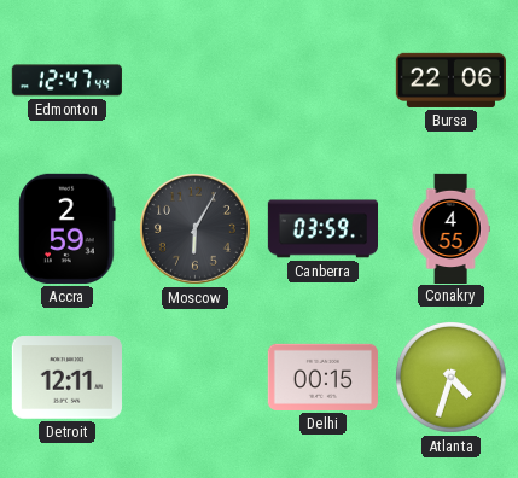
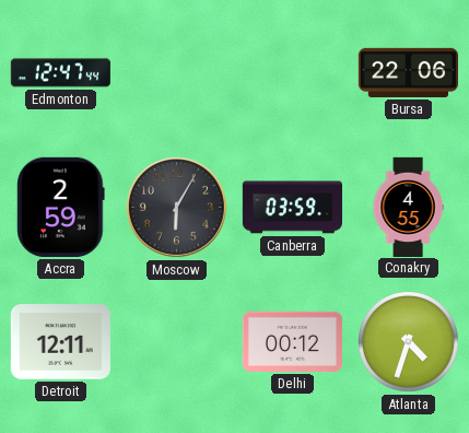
Delhi: 00:15 -> 00:12
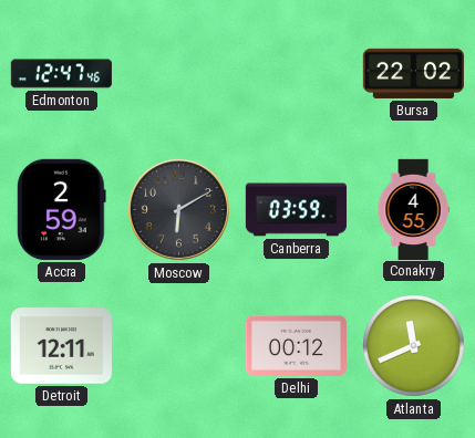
Edmonton: 12:47:44 -> 12:47:46
Bursa: 22:06 -> 22:02
Moscow: 6:05 -> 6:10
Atlanta: 4:33 -> 11:41
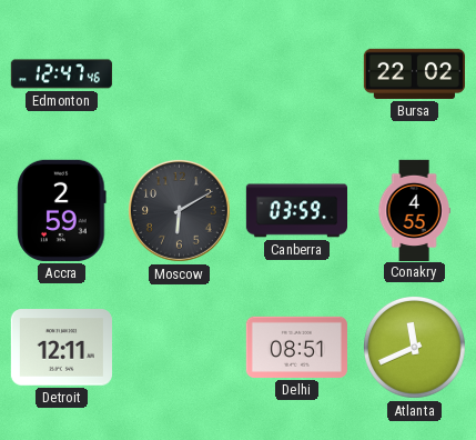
Delhi: 00:12 -> 08:51
